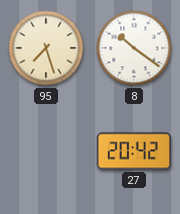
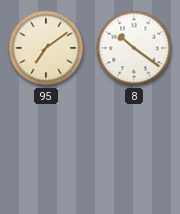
95: 7:27 -> 7:09
27: 20:42 -> none
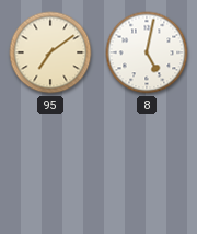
8: 10:21 -> 5:02
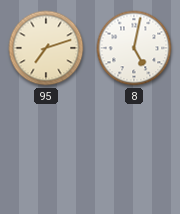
95: 7:09 -> 7:12
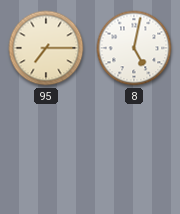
95: 7:12 -> 7:15
